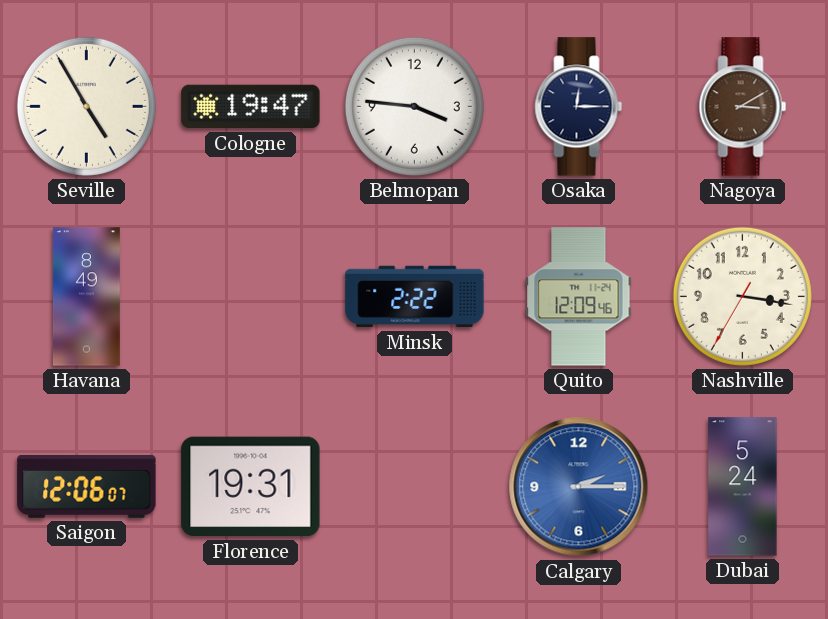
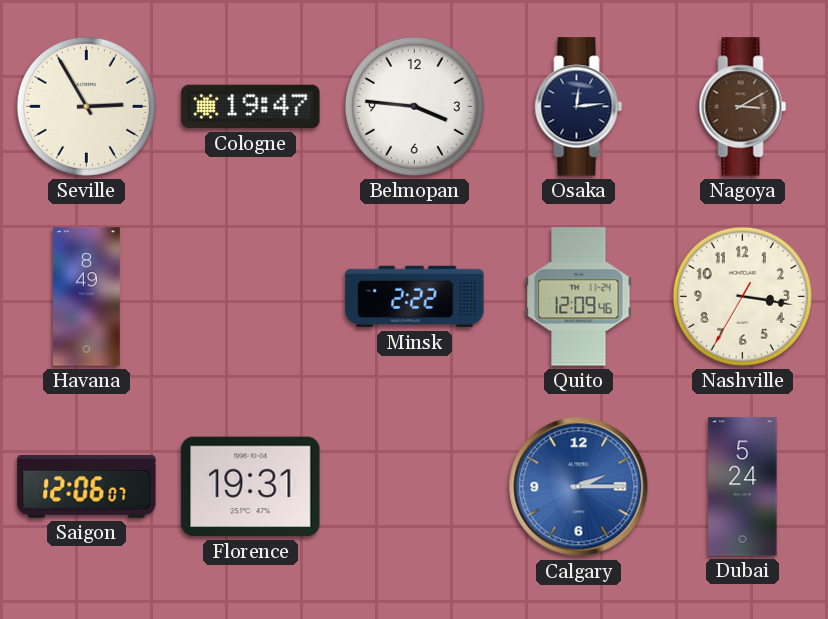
Seville: 4:55 -> 2:55
Osaka: 12:15 -> 12:14
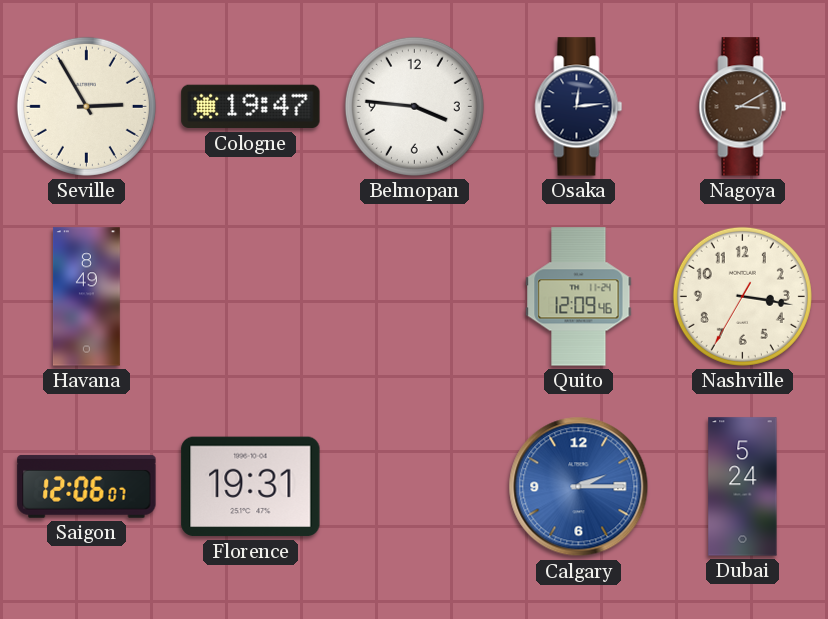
Minsk: 2:22 -> none
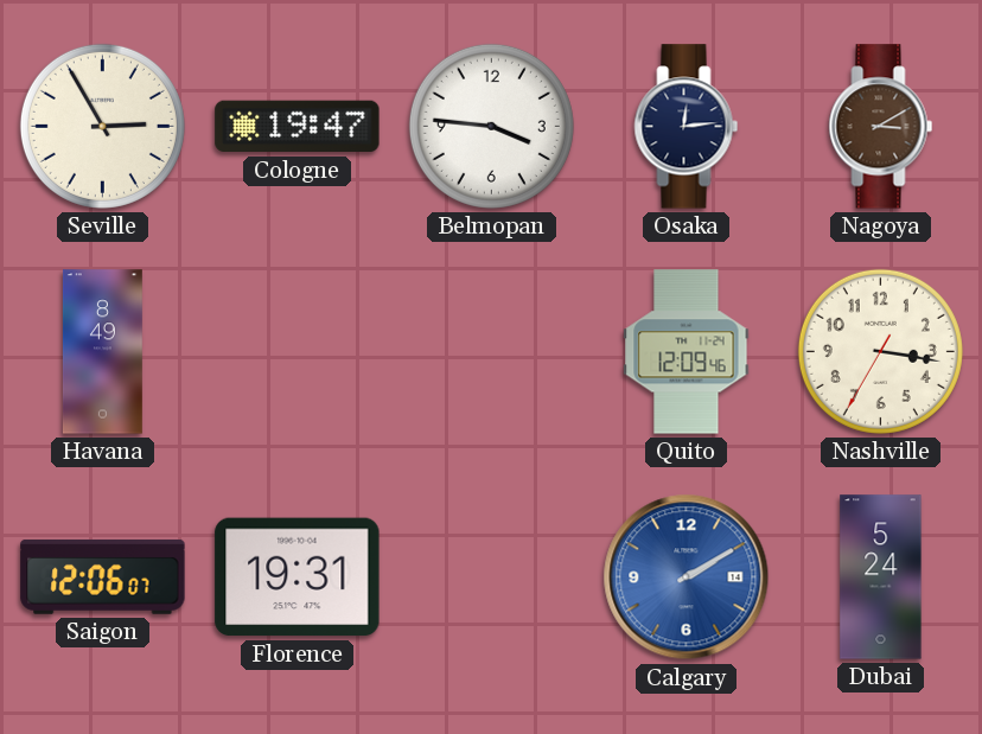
Calgary: 2:15 -> 2:10
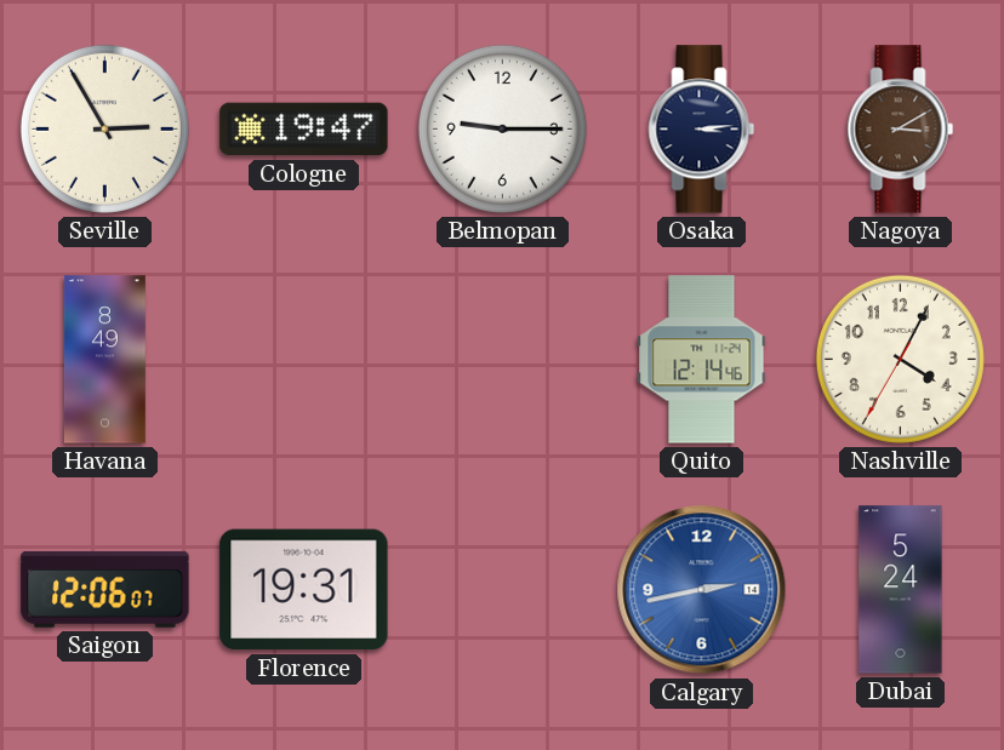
Belmopan: 3:46 -> 9:15
Osaka: 12:14 -> 3:14
Quito: 12:09 -> 12:14
Nashville: 3:16 -> 4:04
Calgary: 2:10 -> 2:43
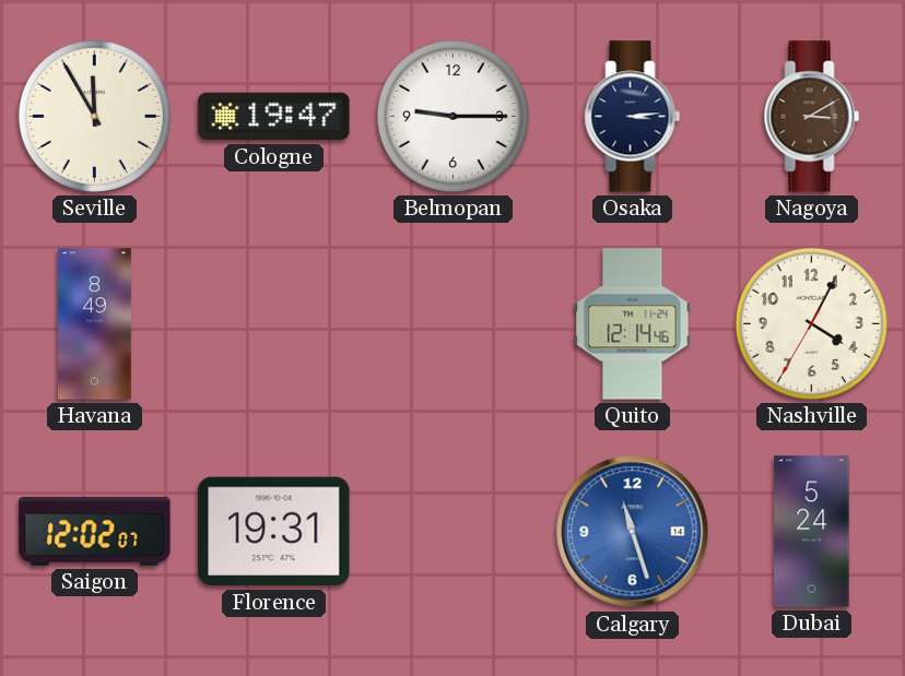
Seville: 2:55 -> 11:55
Saigon: 12:06 -> 12:02
Calgary: 2:43 -> 11:27
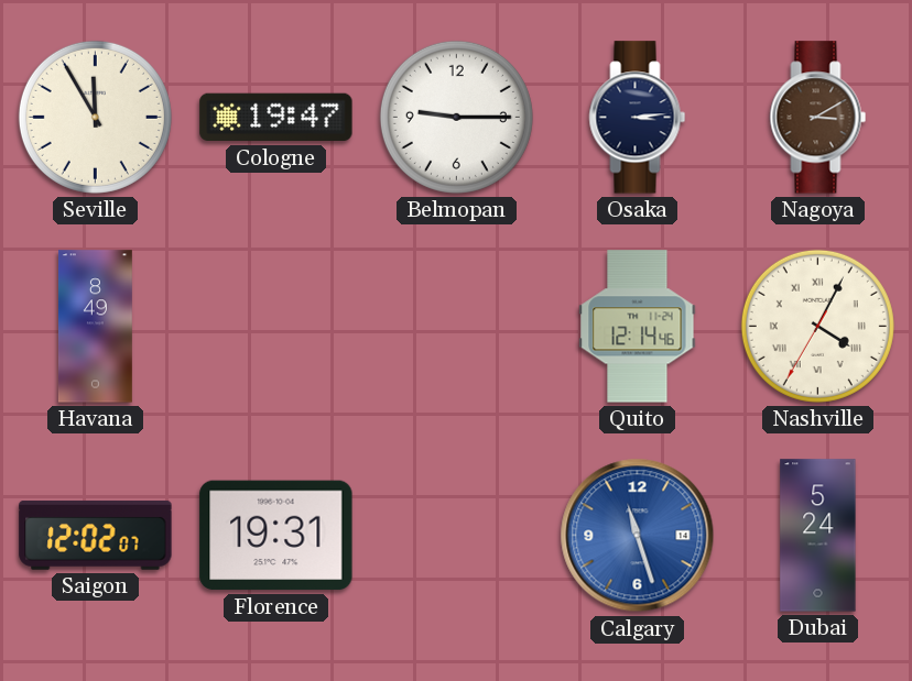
Nashville numerals: Arabic -> Roman
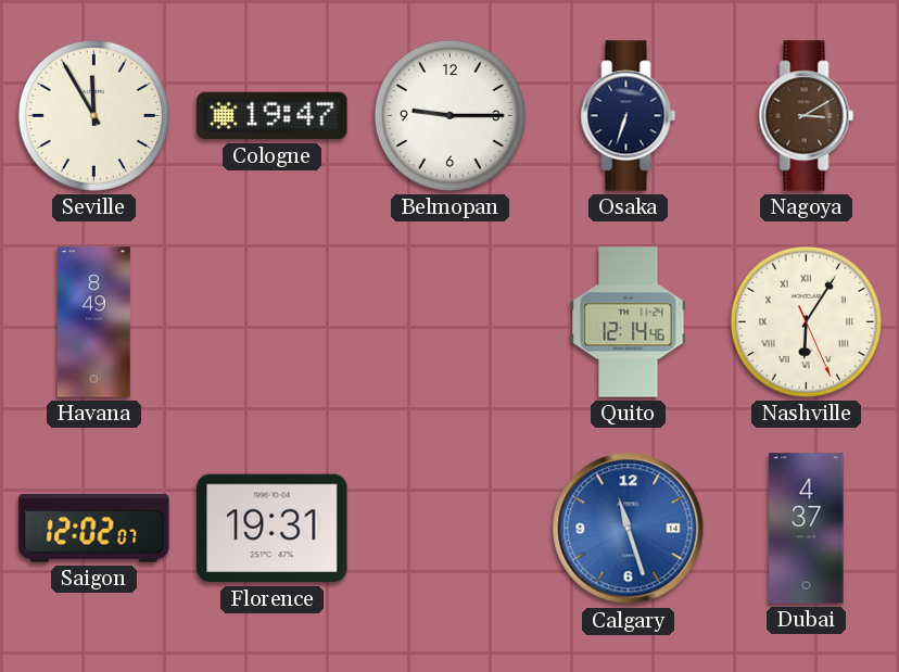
Osaka: 3:14 -> 6:33
Nashville: 4:04 -> 6:05
Dubai: 5:24 -> 4:37
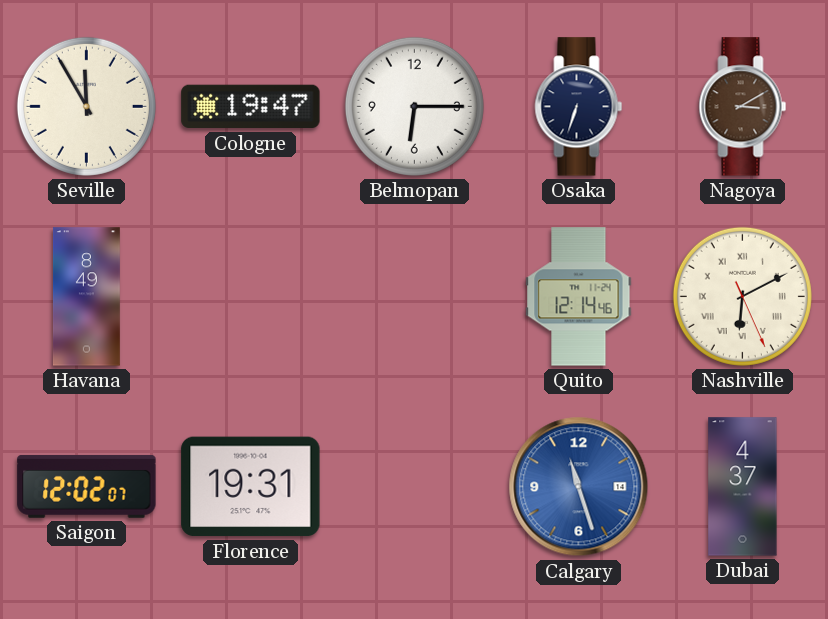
Belmopan: 9:15 -> 6:15
Nashville: 6:05 -> 6:10
